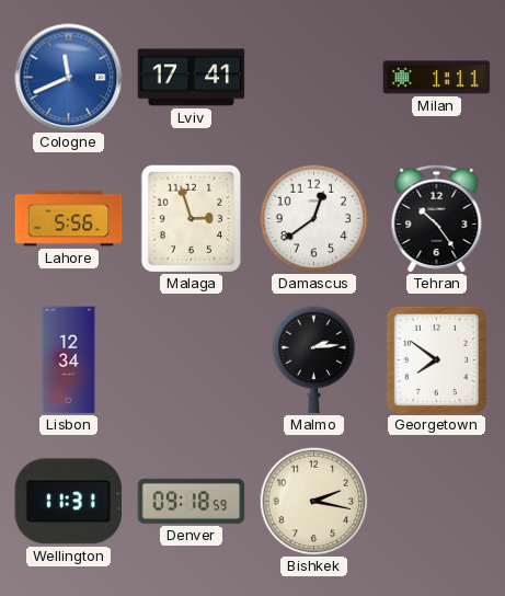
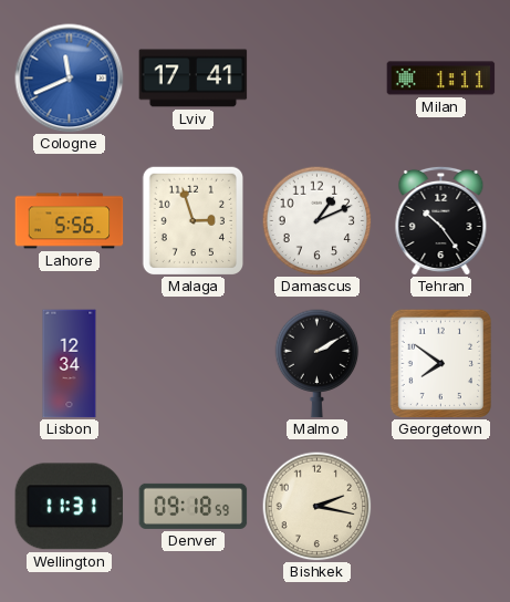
Damascus: 12:39 -> 1:11
Malmo: 2:14 -> 2:10
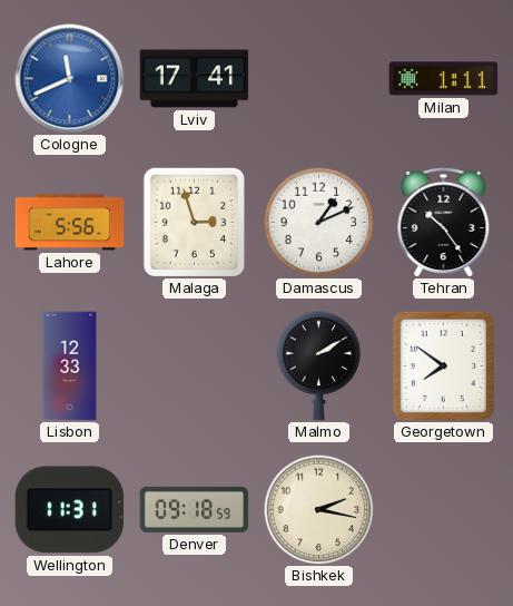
Lisbon: 12:34 -> 12:33
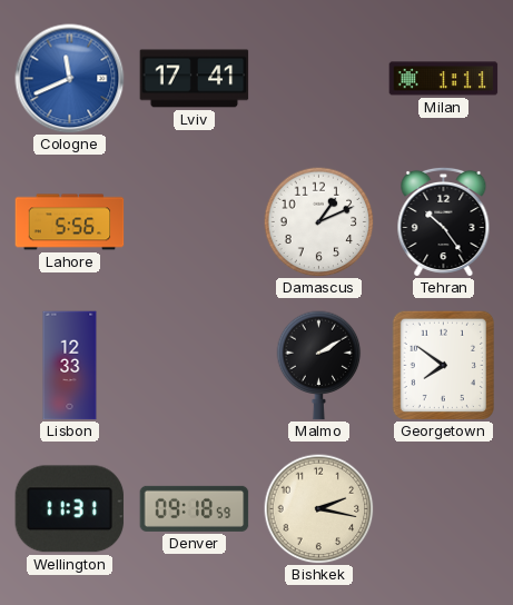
Malaga: 2:57 -> none
